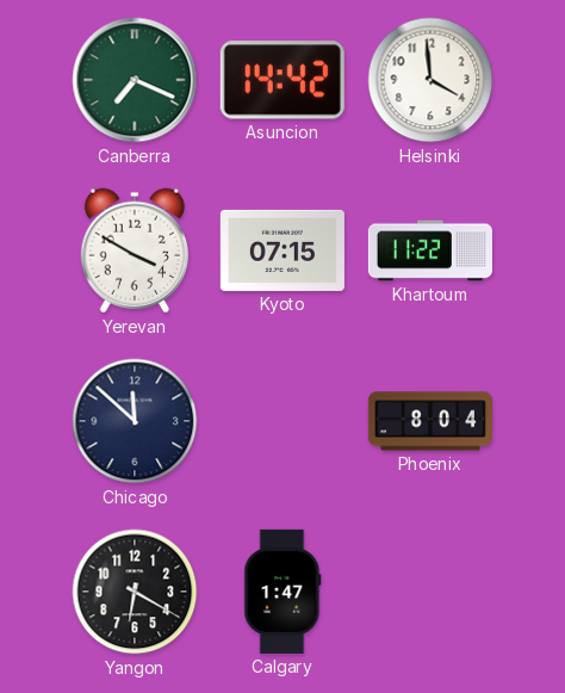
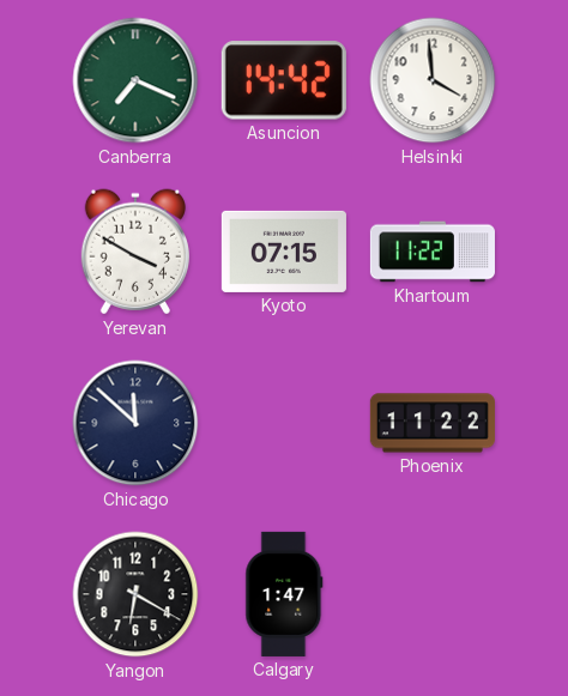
Phoenix: 8:04 -> 11:22
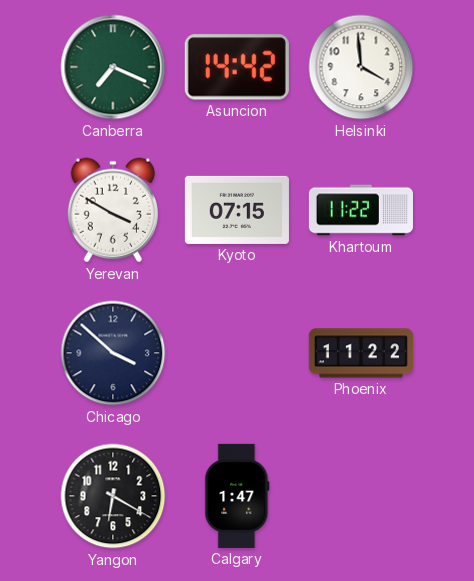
Chicago: 11:52 -> 3:52
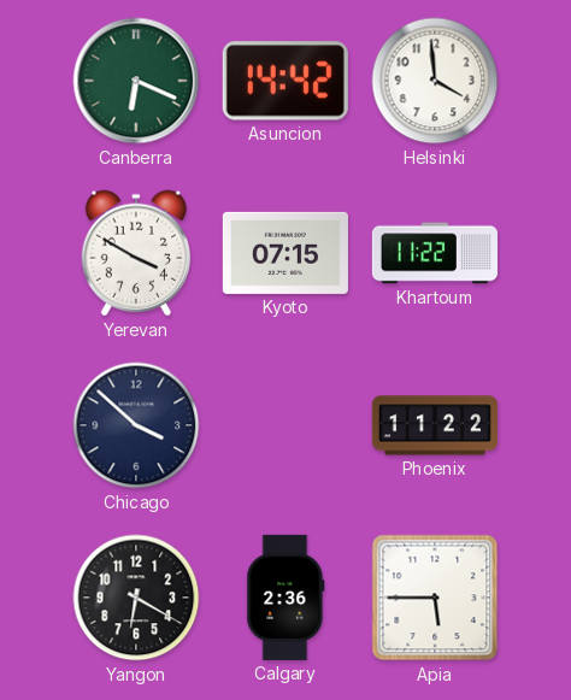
Canberra: 7:19 -> 6:19
Calgary: 1:47 -> 2:36
Apia: none -> 5:45
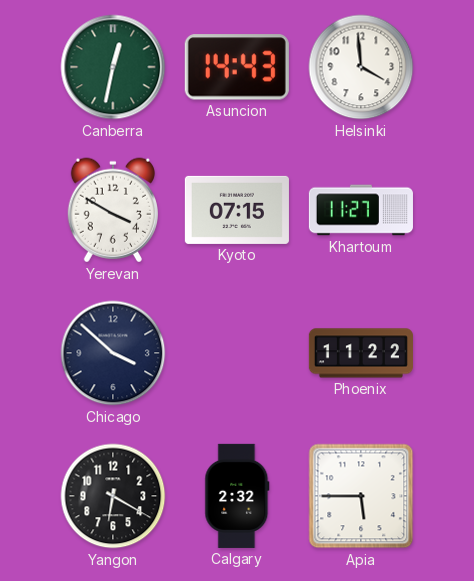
Canberra: 6:19 -> 12:32
Asuncion: 14:42 -> 14:43
Khartoum: 11:22 -> 11:27
Calgary: 2:36 -> 2:32
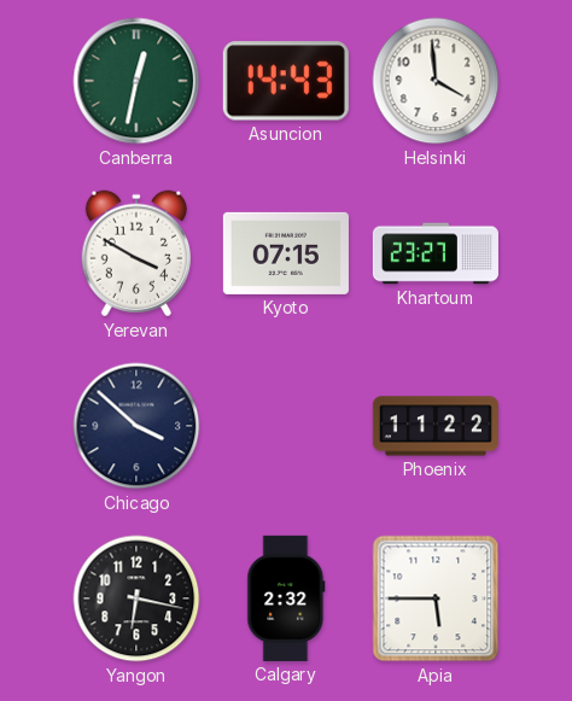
Khartoum: 11:27 -> 23:27
Yangon: 6:20 -> 6:17
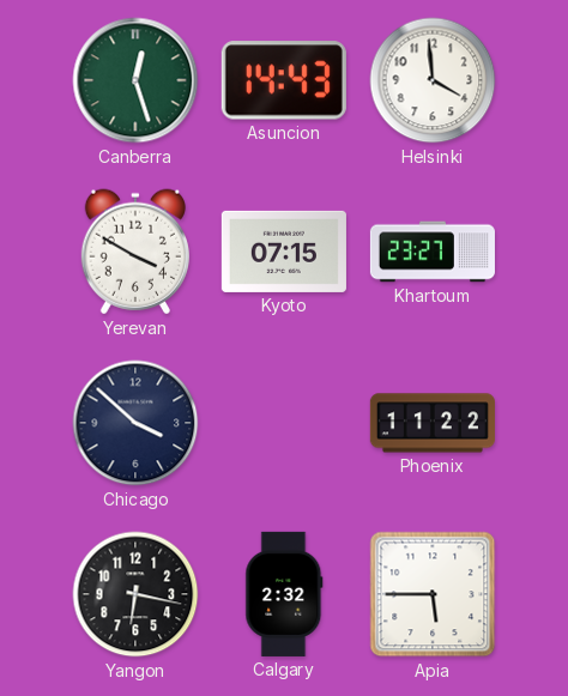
Canberra: 12:32 -> 12:27
